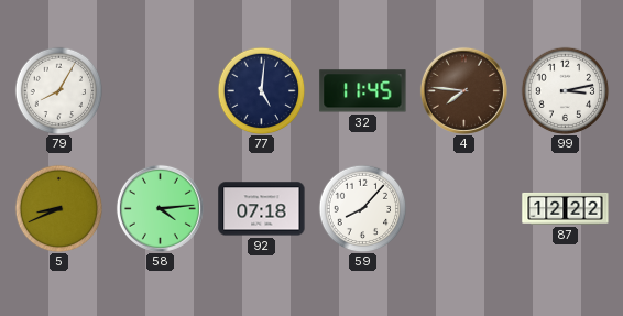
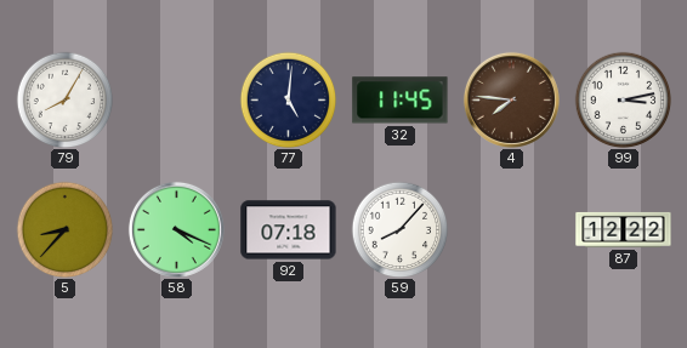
5: 8:41 -> 8:37
58: 4:14 -> 4:19
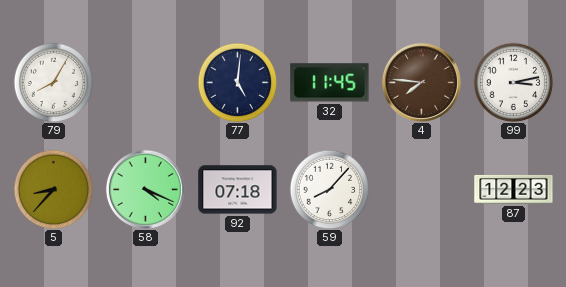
87: 12:22 -> 12:23
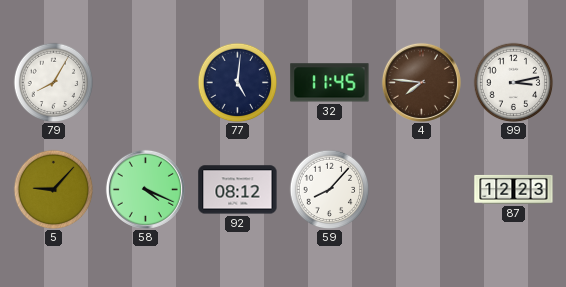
5: 8:37 -> 9:07
92: 07:18 -> 08:12
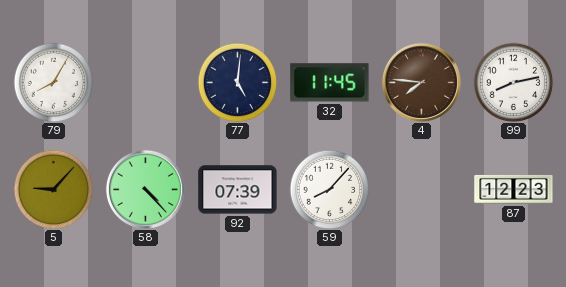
99: 3:13 -> 8:13
58: 4:19 -> 4:23
92: 08:12 -> 07:39
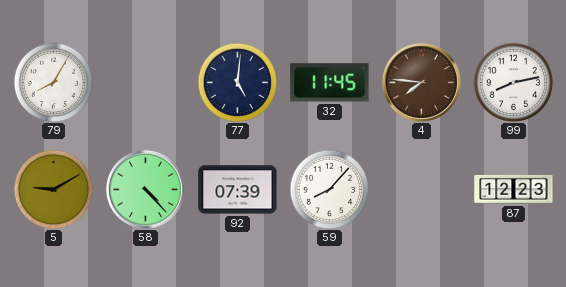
5: 9:07 -> 9:10
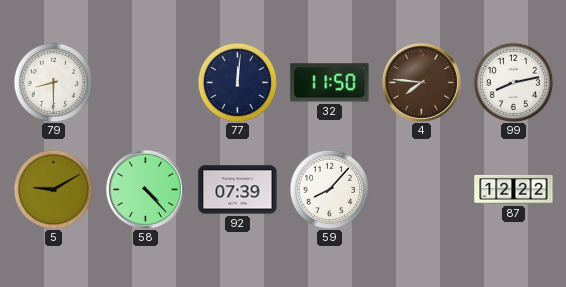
79: 8:05 -> 8:30
77: 5:01 -> 12:01
32: 11:45 -> 11:50
87: 12:23 -> 12:22
